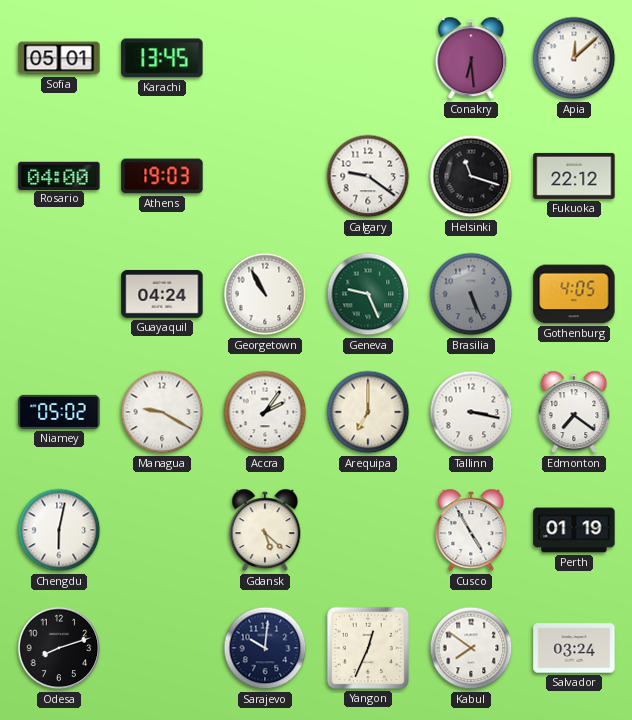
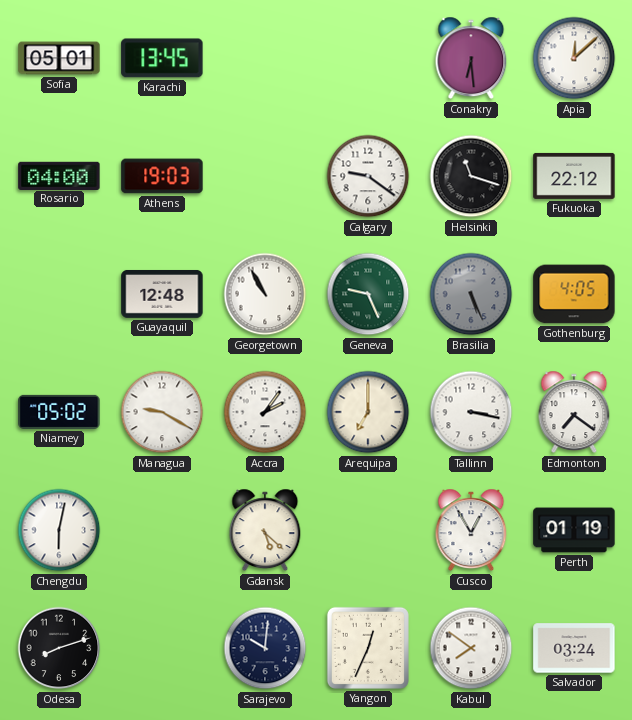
Guayaquil: 04:24 -> 12:48
Cusco: 4:55 -> 12:55
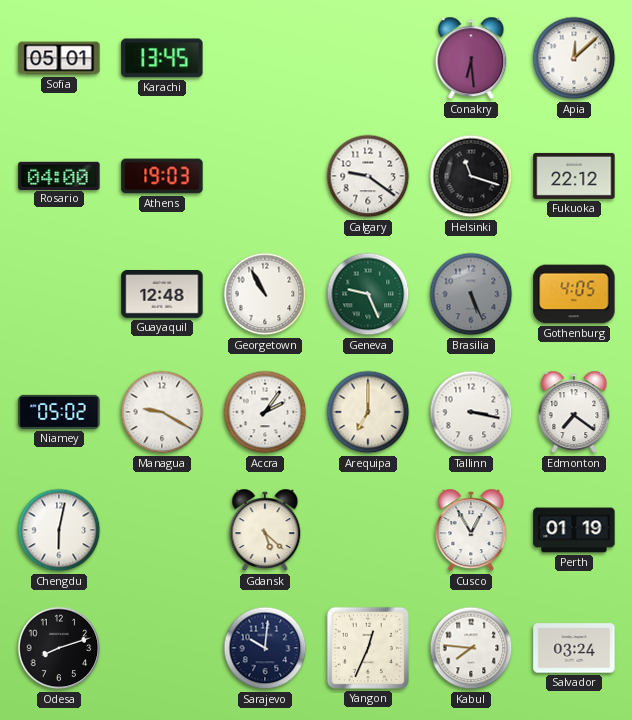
Kabul: 7:51 -> 7:46
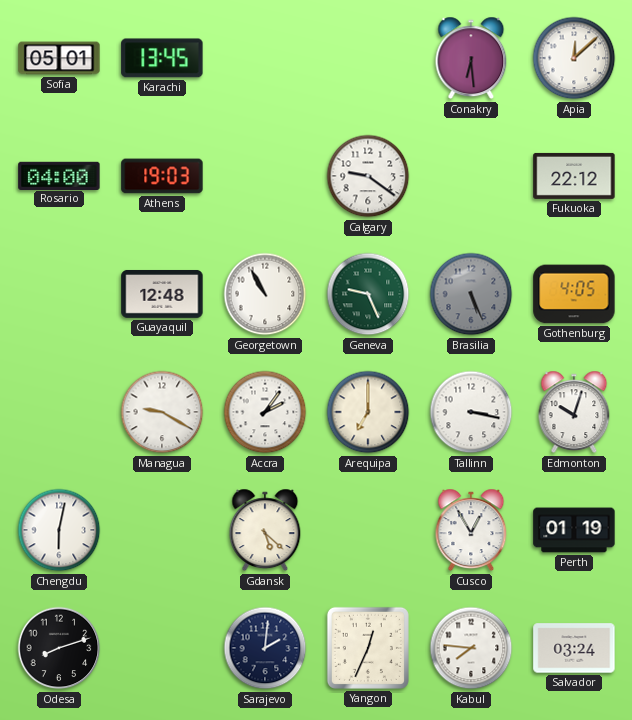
Helsinki: 11:18 -> none
Niamey: 05:02 -> none
Edmonton: 7:21 -> 10:03
Sarajevo: 10:01 -> 2:01
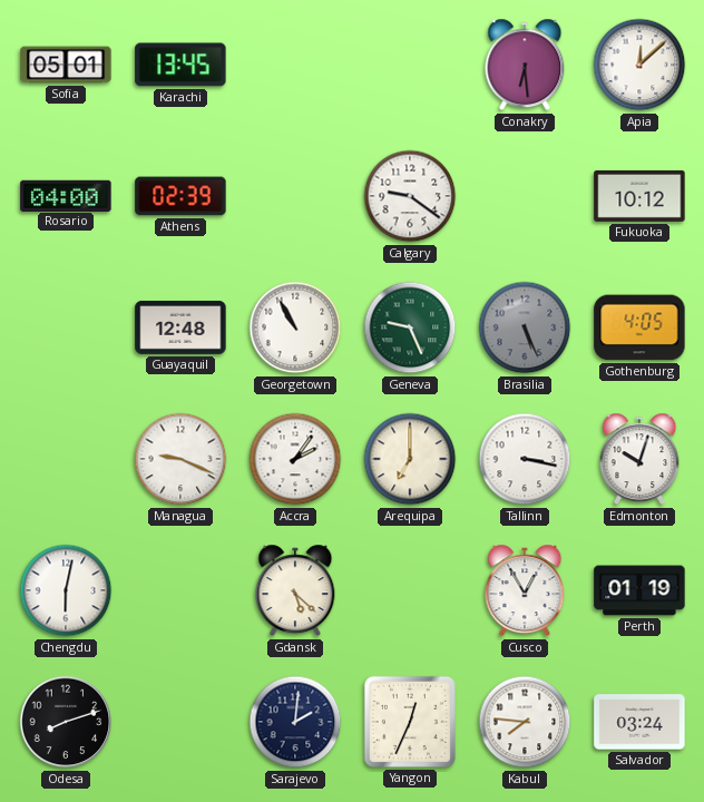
Athens: 19:03 -> 02:39
Fukuoka: 22:12 -> 10:12
Managua: 9:20 -> 9:19
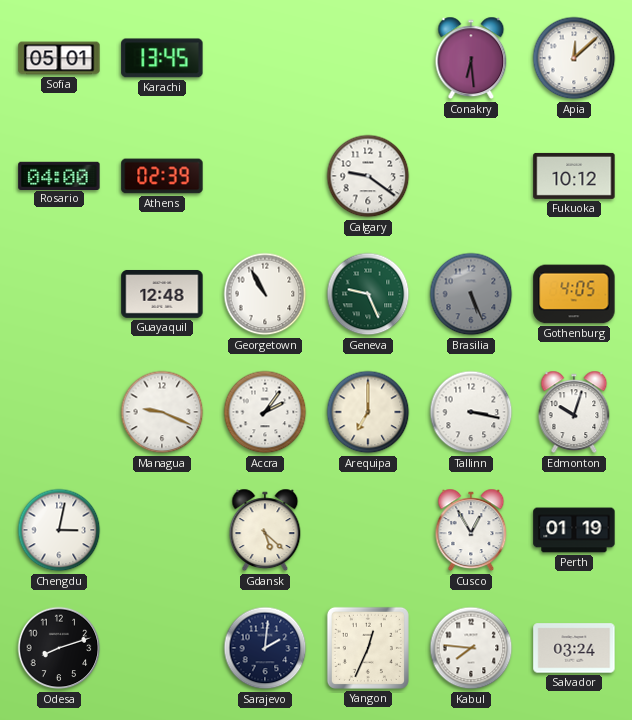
Chengdu: 6:02 -> 3:02
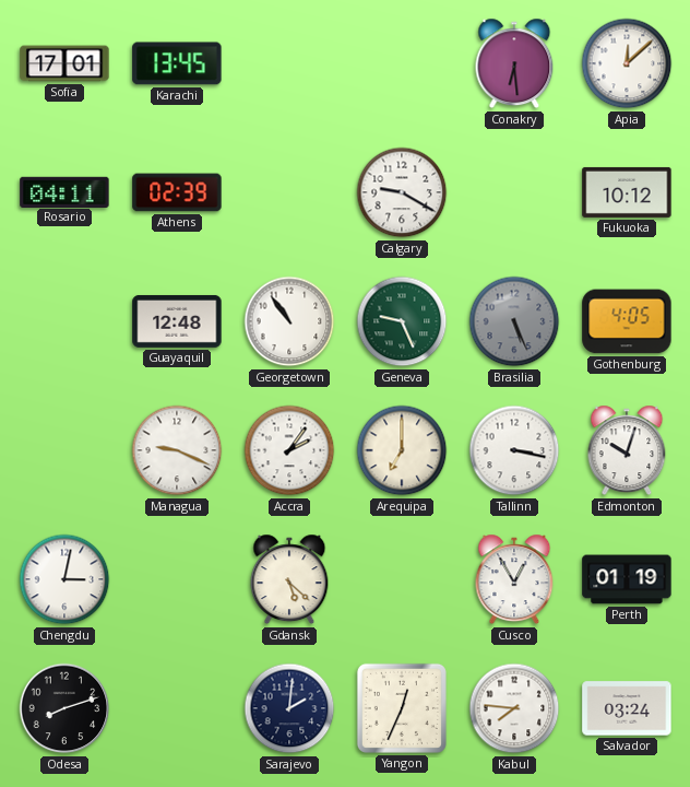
Sofia: 05:01 -> 17:01
Rosario: 04:00 -> 04:11
Calgary: 9:21 -> 9:20
Georgetown: 10:55 -> 10:54
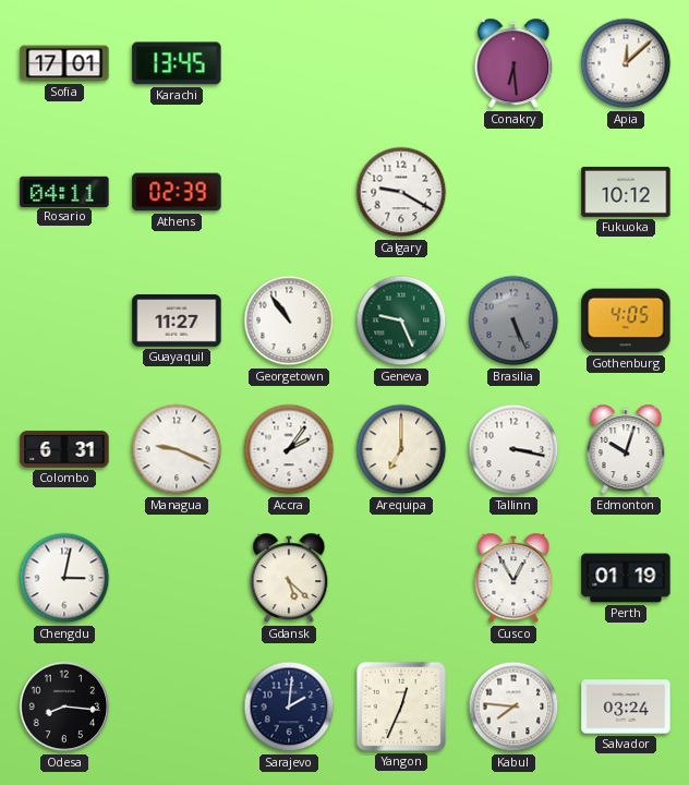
Guayaquil: 12:48 -> 11:27
Colombo: none -> 6:31
Odesa: 8:12 -> 8:16
